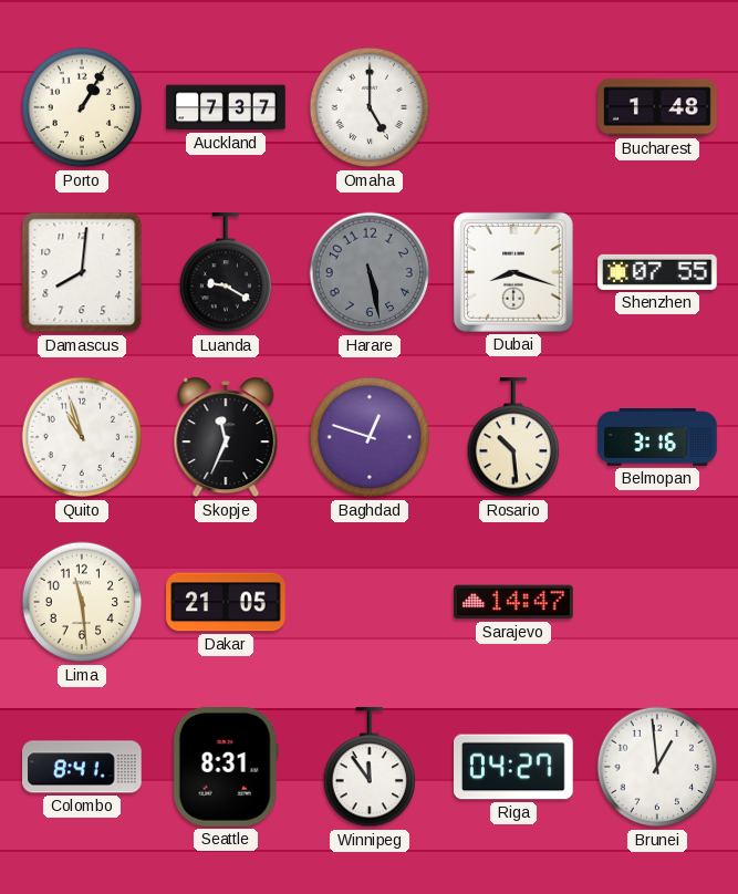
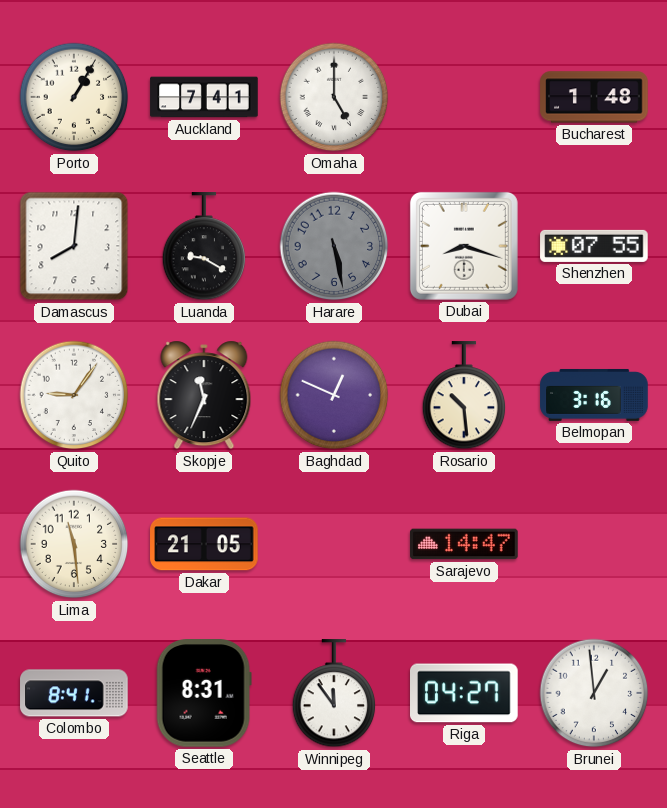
Auckland: 7:37 -> 7:41
Quito: 10:57 -> 9:06
Baghdad: 12:48 -> 12:49
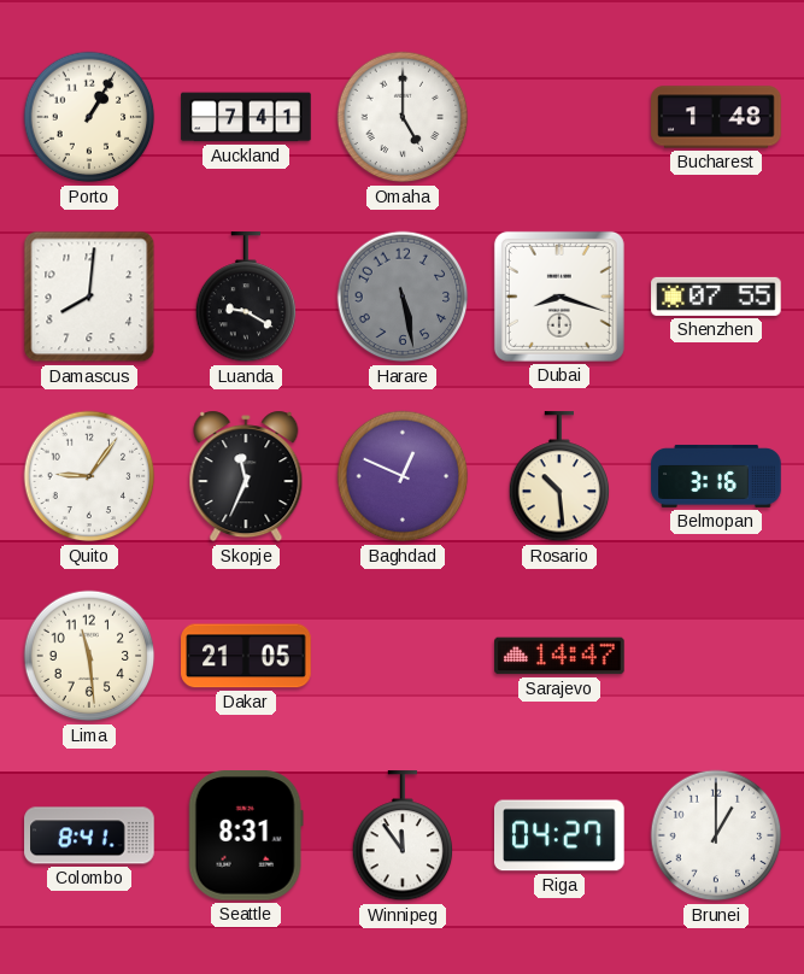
Brunei: 12:59 -> 1:00
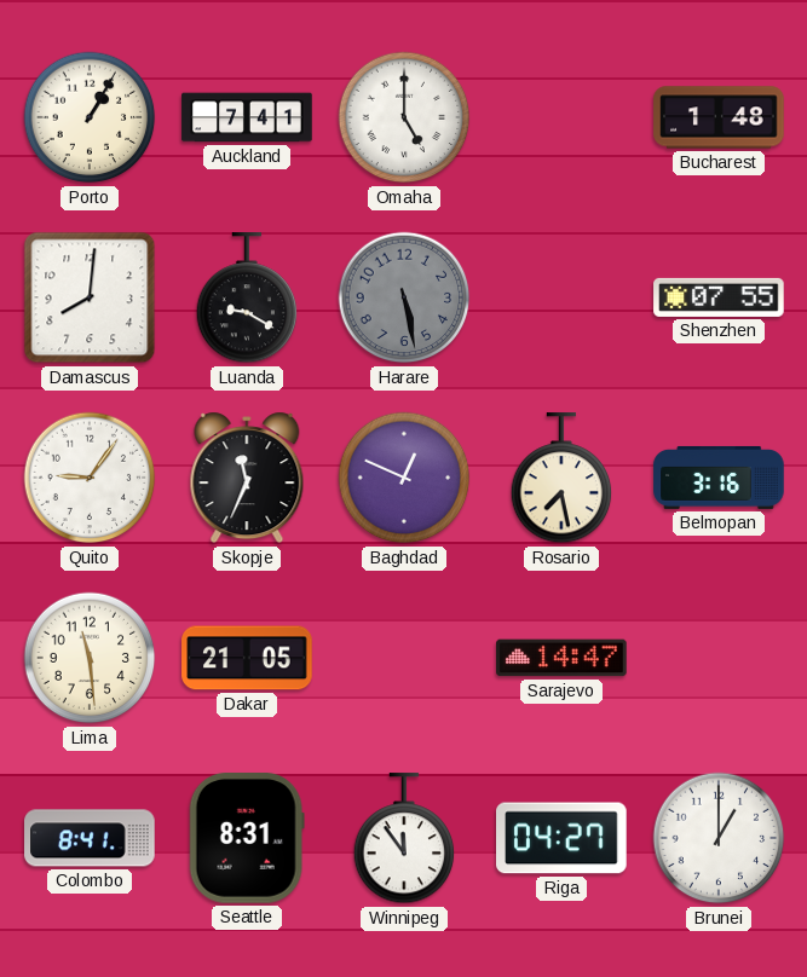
Dubai: 8:18 -> none
Rosario: 10:29 -> 7:28
